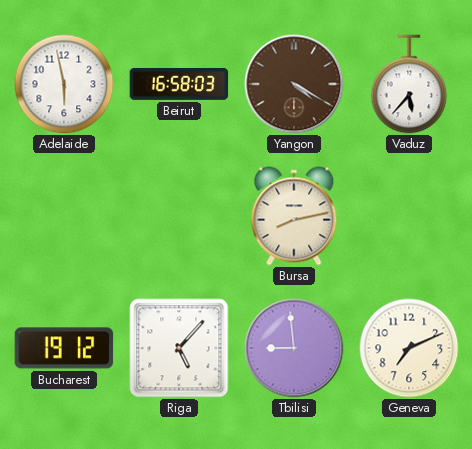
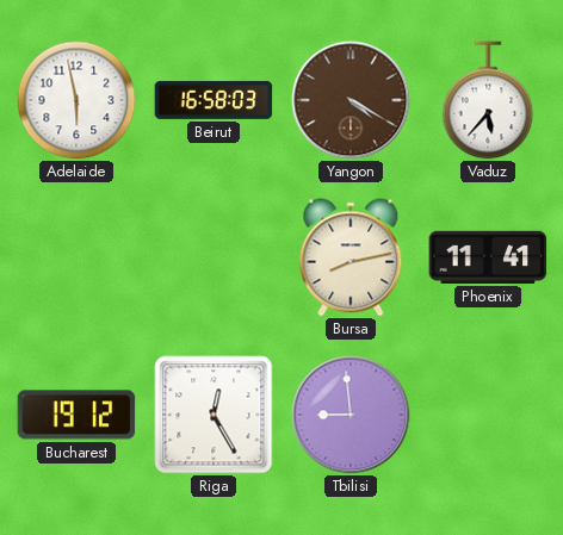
Phoenix: none -> 11:41
Riga: 5:07 -> 12:25
Geneva: 7:11 -> none
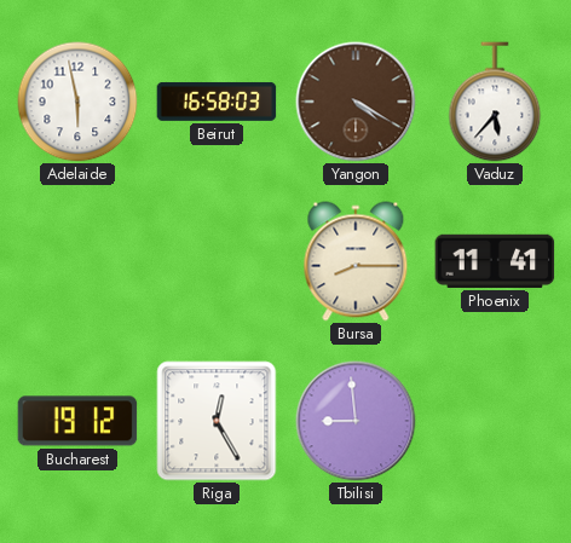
Bursa: 8:13 -> 8:15
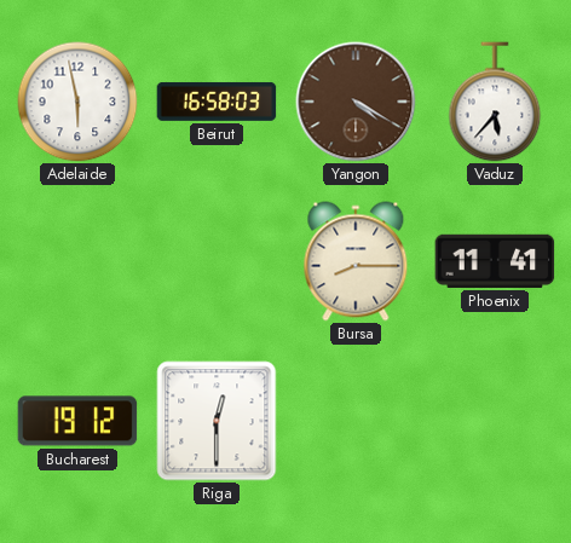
Riga: 12:25 -> 12:30
Tbilisi: 8:59 -> none
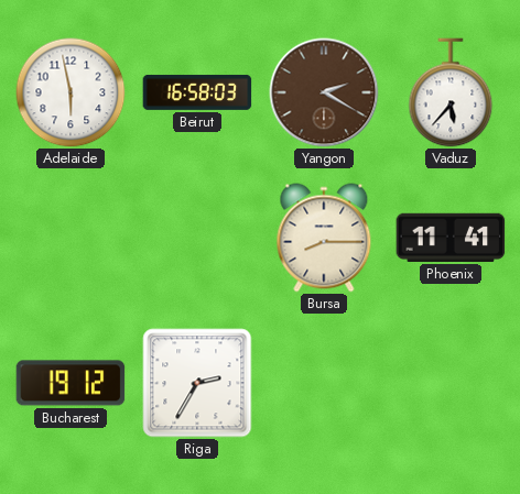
Yangon: 4:20 -> 2:20
Riga: 12:30 -> 2:35
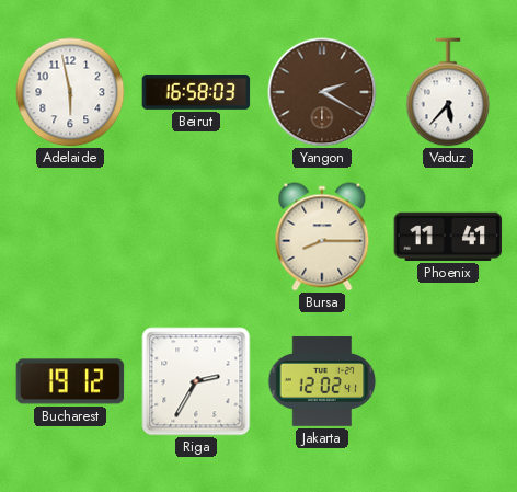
Jakarta: none -> 12:02
